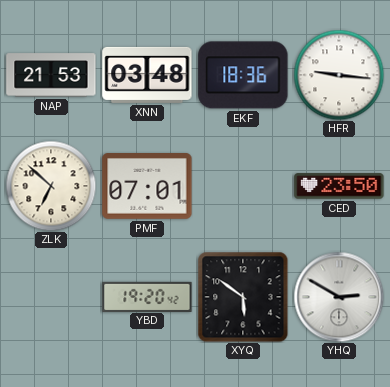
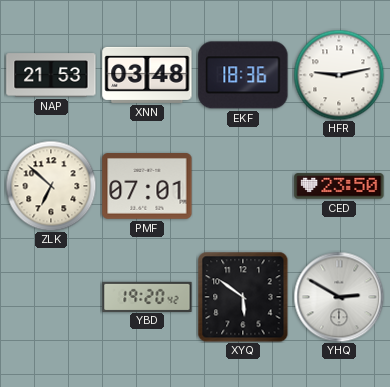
HFR: 9:16 -> 9:13
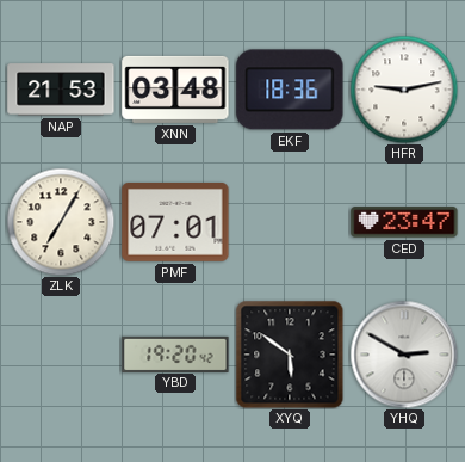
ZLK: 6:52 -> 7:05
CED: 23:50 -> 23:47
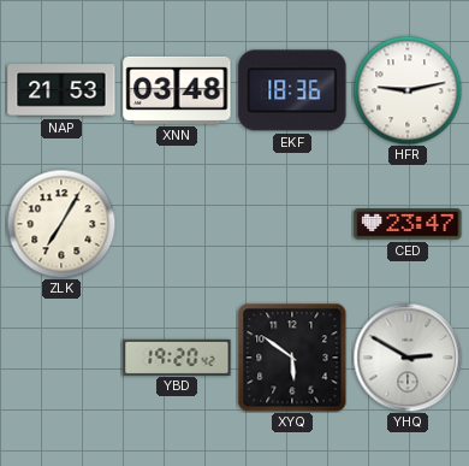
PMF: 07:01 -> none
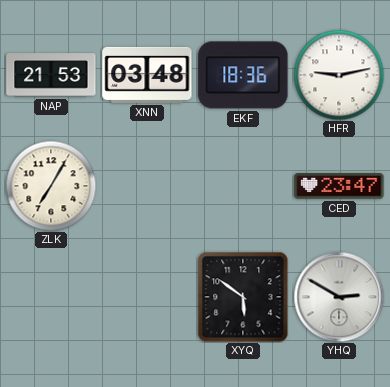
YBD: 19:20 -> none
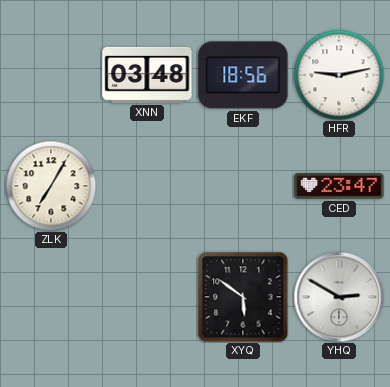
NAP: 21:53 -> none
EKF: 18:36 -> 18:56
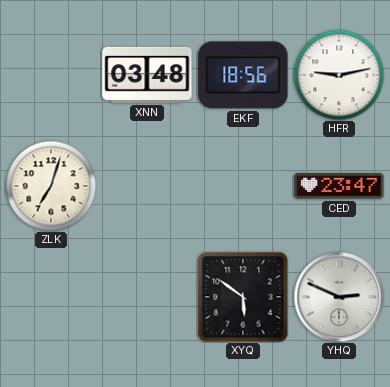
ZLK: 7:05 -> 7:03
YHQ: 2:50 -> 2:49
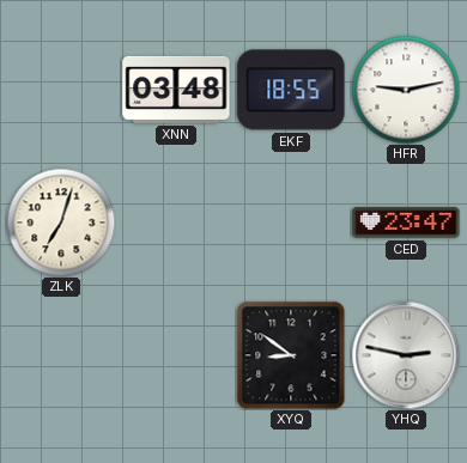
EKF: 18:56 -> 18:55
XYQ: 5:51 -> 8:51
YHQ: 2:49 -> 2:47
